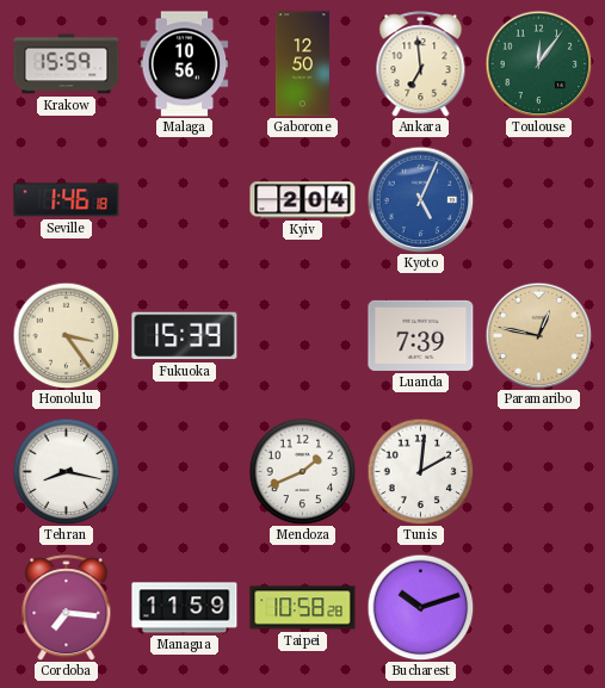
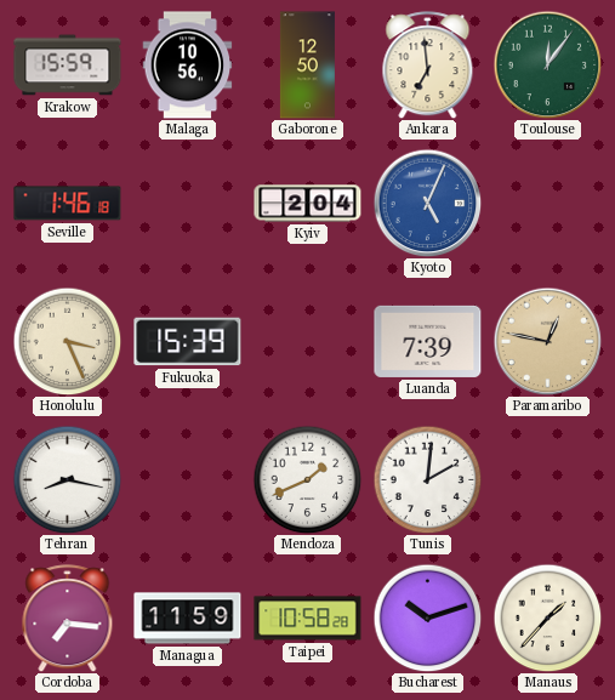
Honolulu: 3:24 -> 3:26
Manaus: none -> 1:37
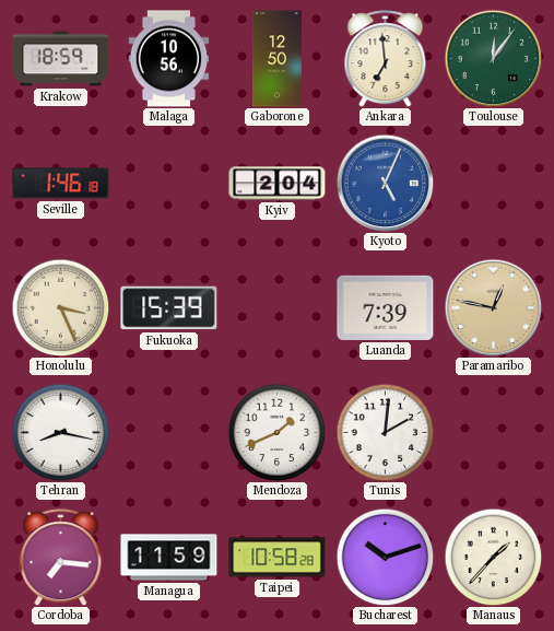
Krakow: 15:59 -> 18:59
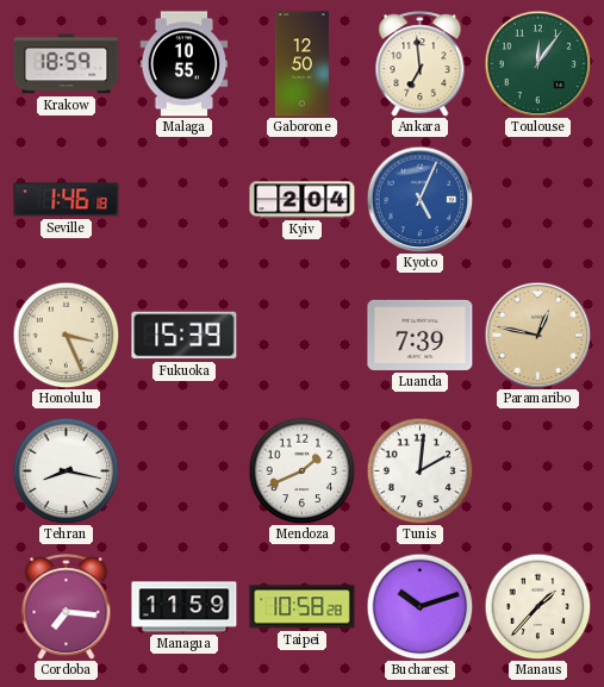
Malaga: 10:56 -> 10:55
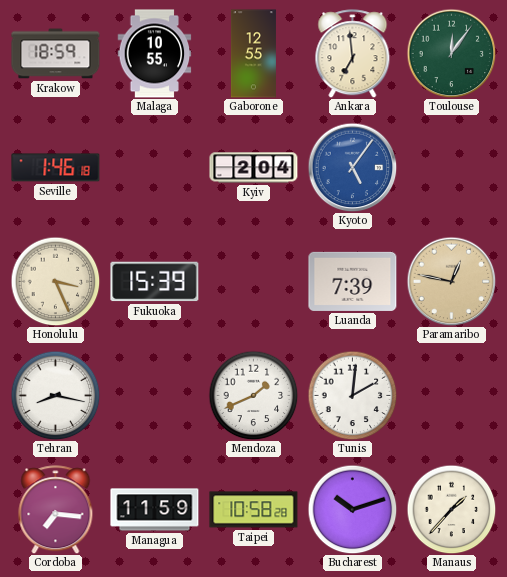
Gaborone: 12:50 -> 12:55
Kyoto: 5:04 -> 5:06
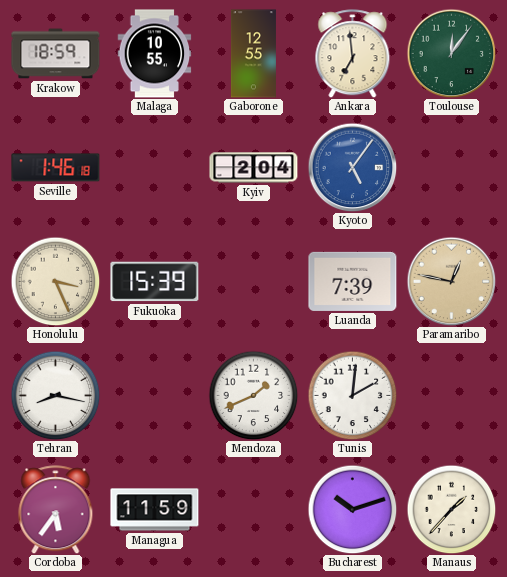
Cordoba: 7:16 -> 5:36
Taipei: 10:58 -> none
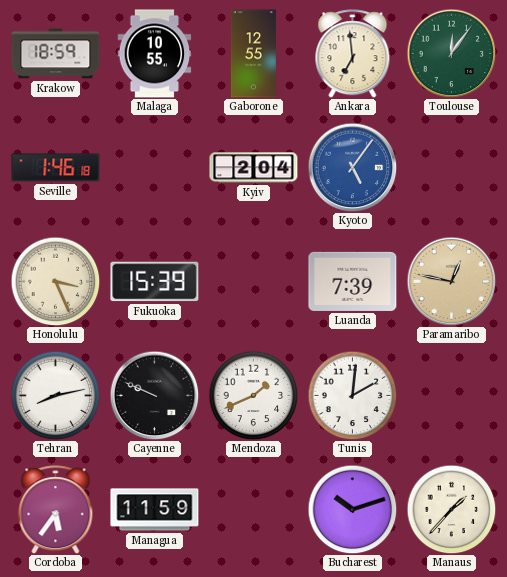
Tehran: 8:17 -> 8:13
Cayenne: none -> 9:49
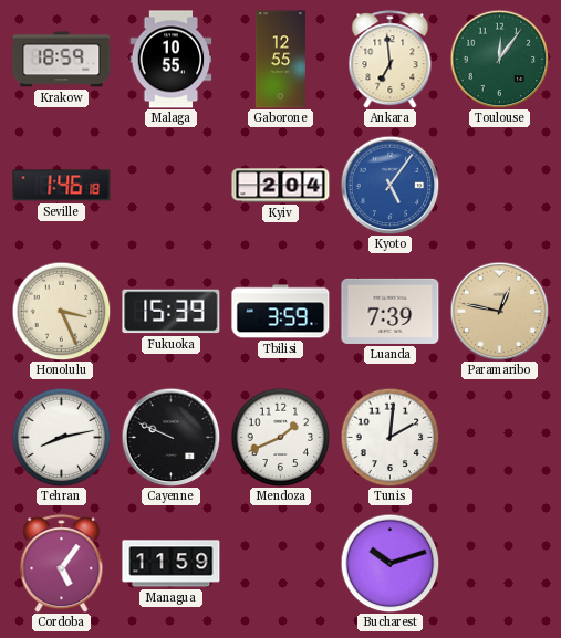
Tbilisi: none -> 3:59
Cordoba: 5:36 -> 5:06
Manaus: 1:37 -> none
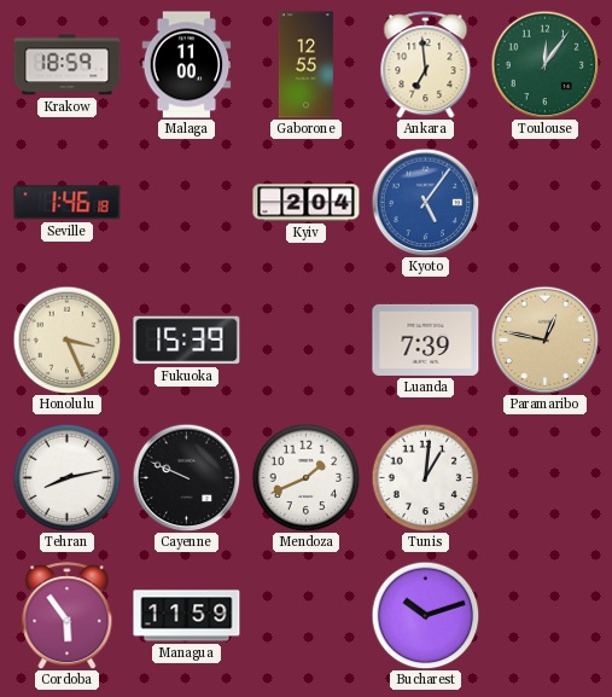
Malaga: 10:55 -> 11:00
Tbilisi: 3:59 -> none
Tunis: 2:01 -> 1:01
Cordoba: 5:06 -> 5:54
